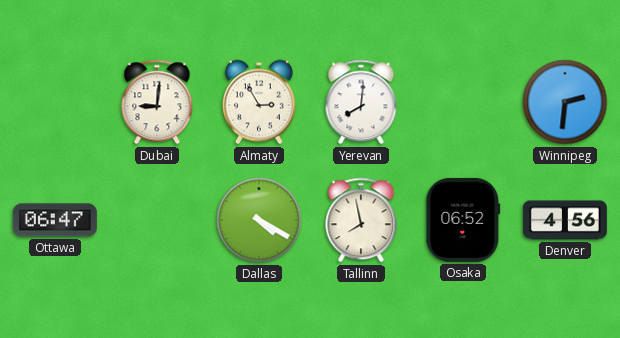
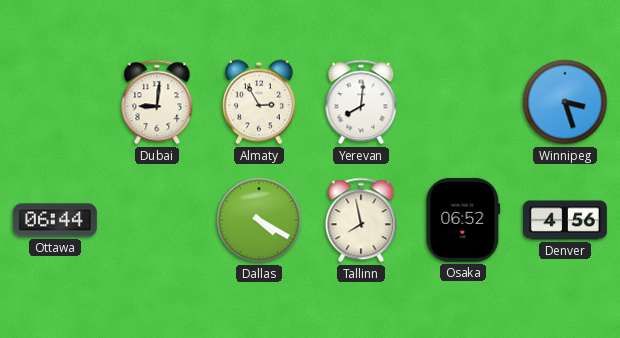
Winnipeg: 2:31 -> 3:27
Ottawa: 06:47 -> 06:44
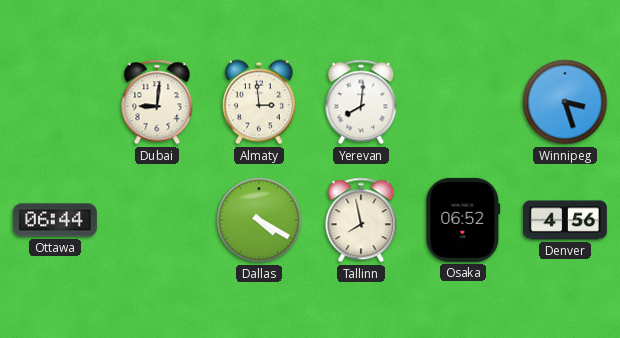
Almaty: 2:55 -> 2:59
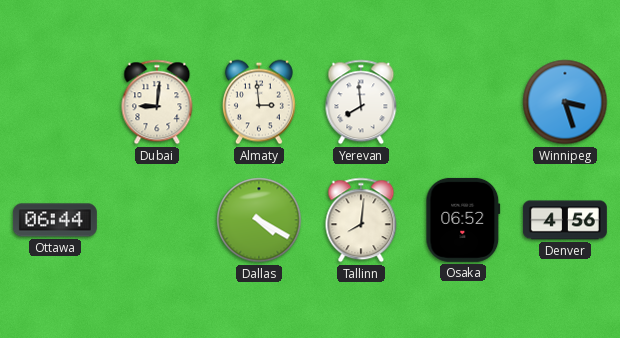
Yerevan: 8:01 -> 7:59
Tallinn: 7:58 -> 8:01
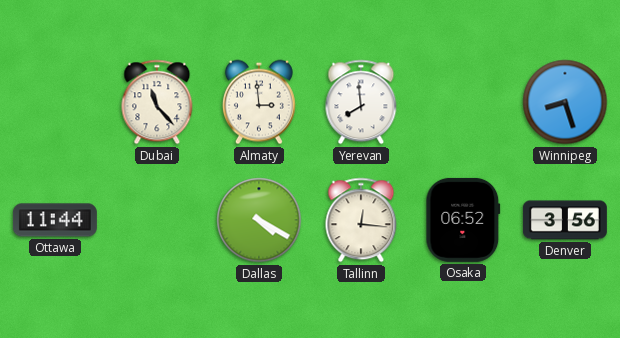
Dubai: 9:01 -> 11:23
Winnipeg: 3:27 -> 8:27
Ottawa: 06:44 -> 11:44
Tallinn: 8:01 -> 12:16
Denver: 4:56 -> 3:56
